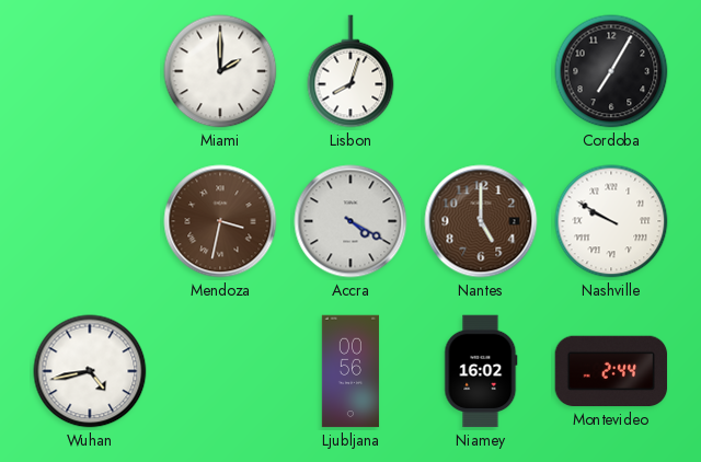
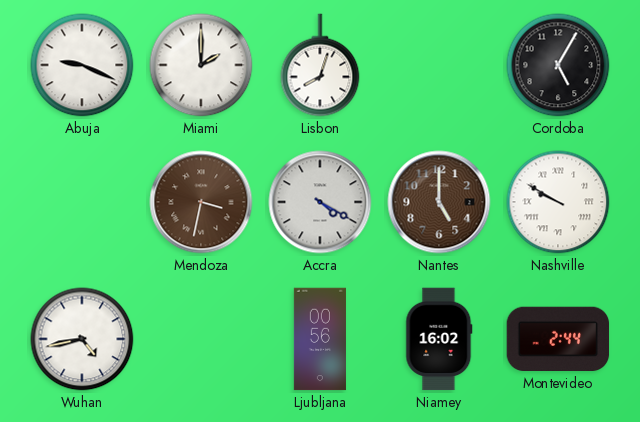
Abuja: none -> 9:19
Cordoba: 7:05 -> 5:05
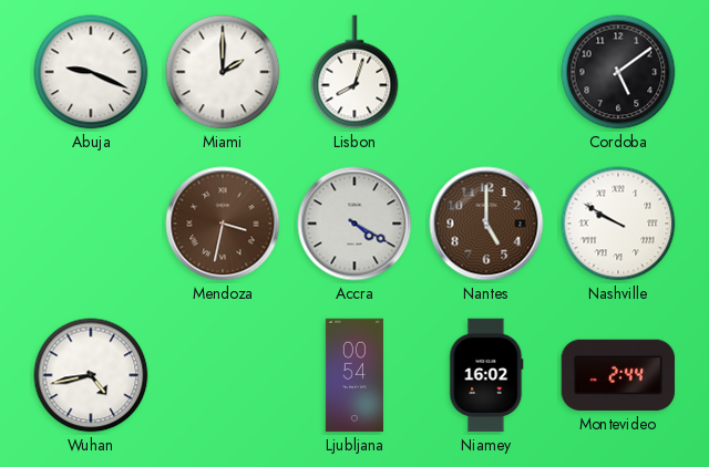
Cordoba: 5:05 -> 5:09
Ljubljana: 00:56 -> 00:54
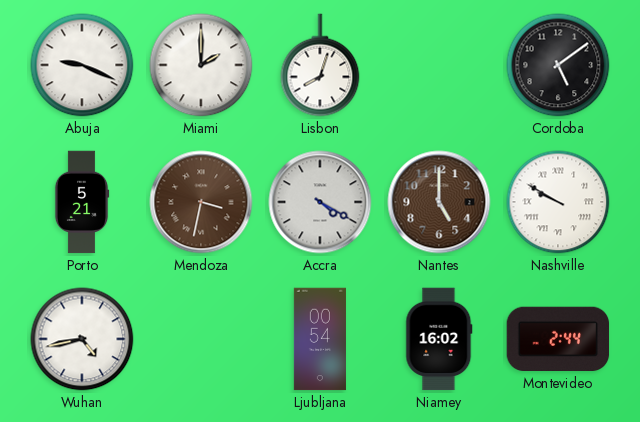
Porto: none -> 5:21
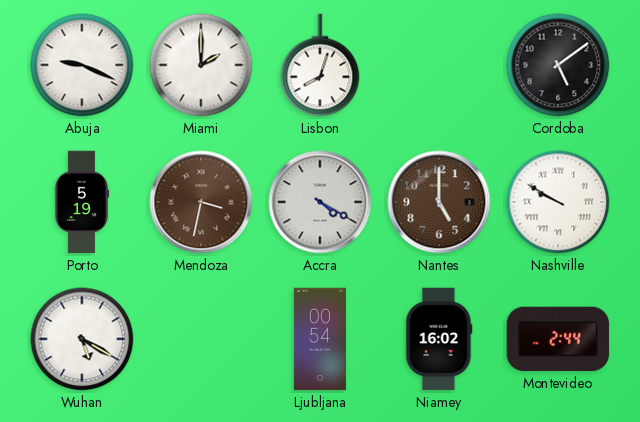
Porto: 5:21 -> 5:19
Wuhan: 4:43 -> 5:20
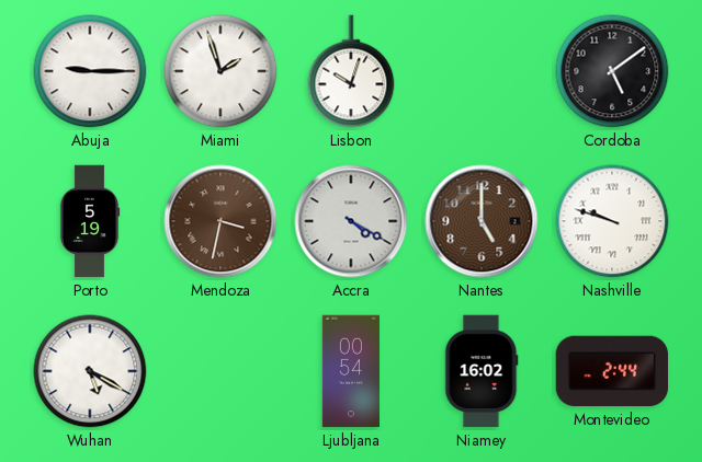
Abuja: 9:19 -> 9:15
Miami: 2:00 -> 1:57
Lisbon: 8:03 -> 10:03
Nashville: 9:50 -> 9:48
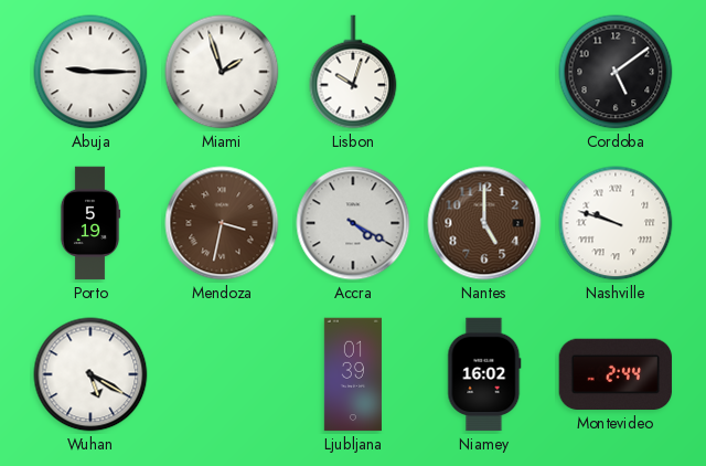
Ljubljana: 00:54 -> 01:39
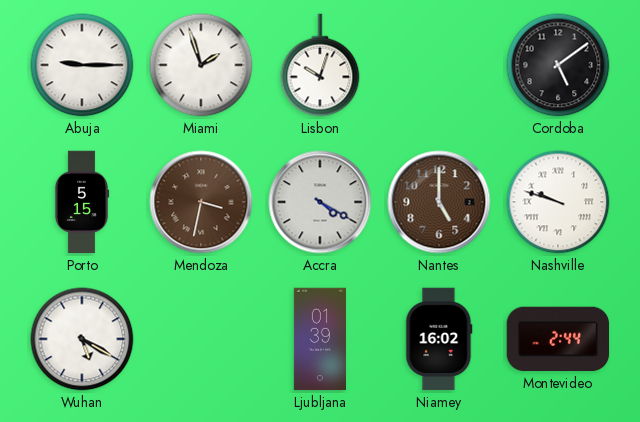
Porto: 5:19 -> 5:15
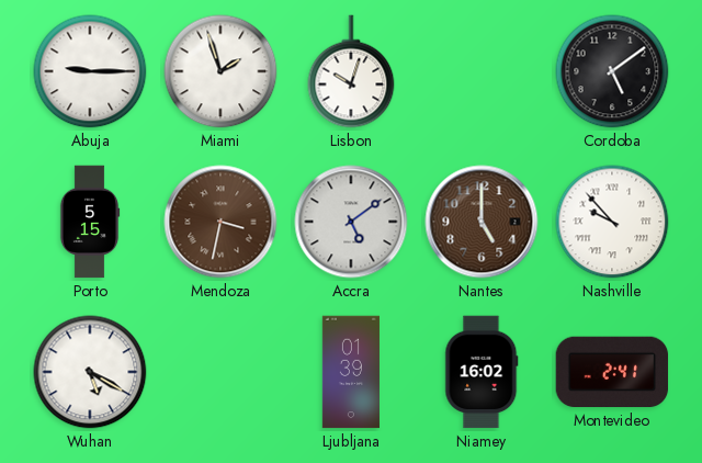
Accra: 4:20 -> 5:09
Nashville: 9:48 -> 9:53
Montevideo: 2:44 -> 2:41
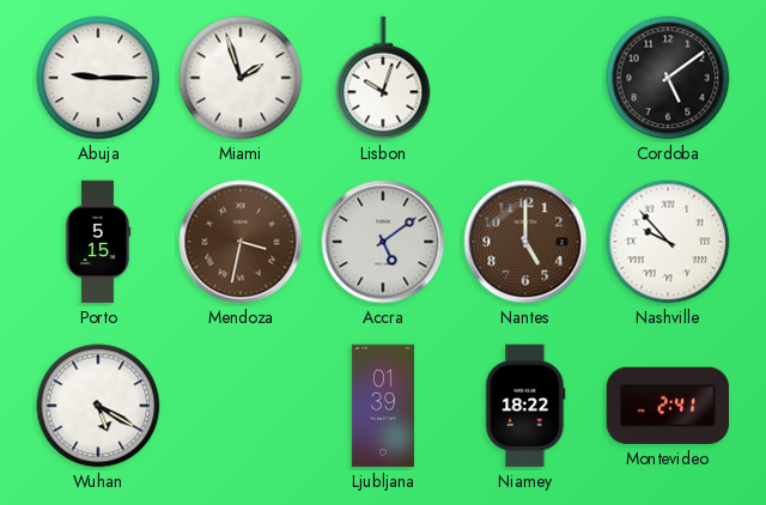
Niamey: 16:02 -> 18:22
